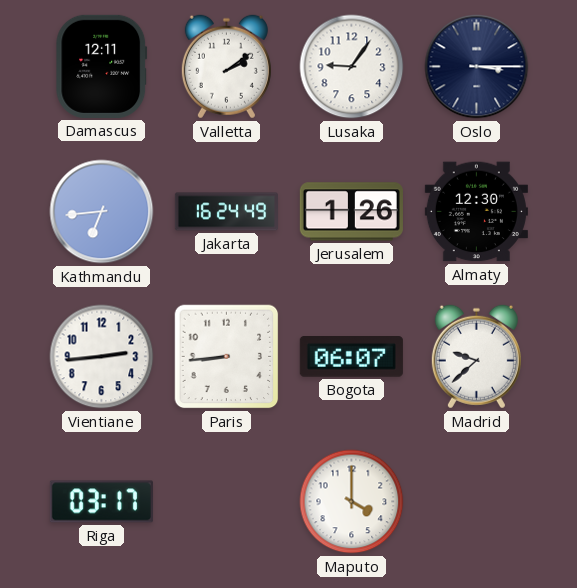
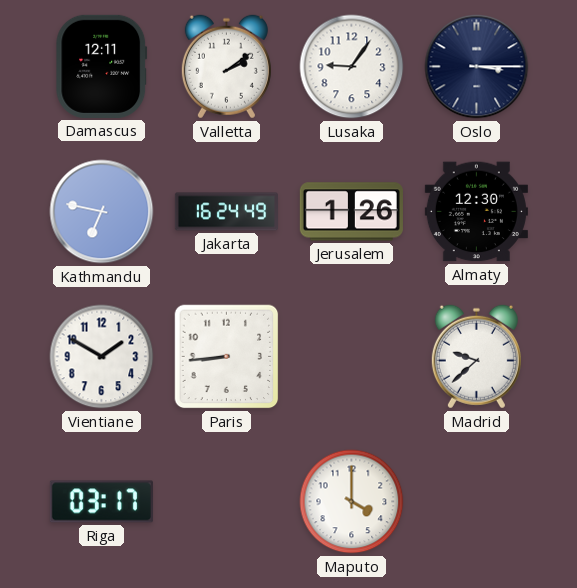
Kathmandu: 6:44 -> 6:47
Vientiane: 2:44 -> 1:50
Bogota: 06:07 -> none
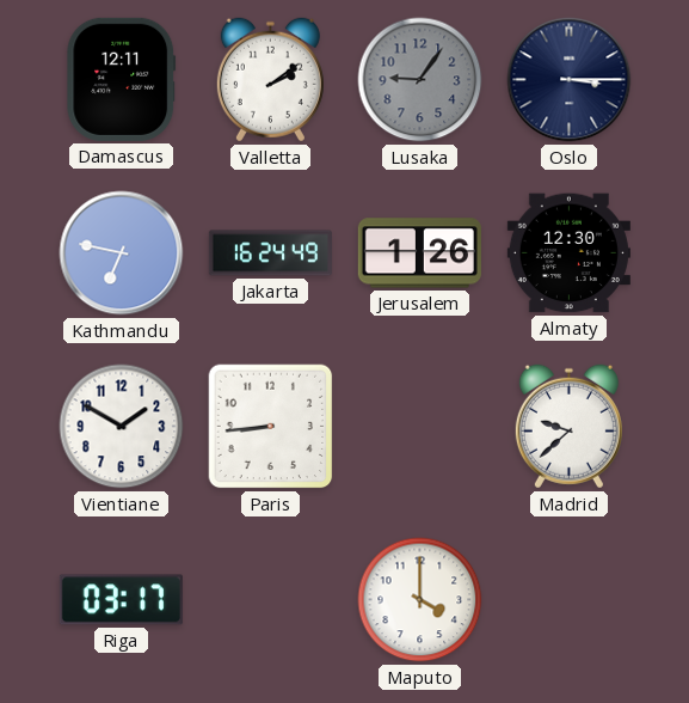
Lusaka dial: white -> grey
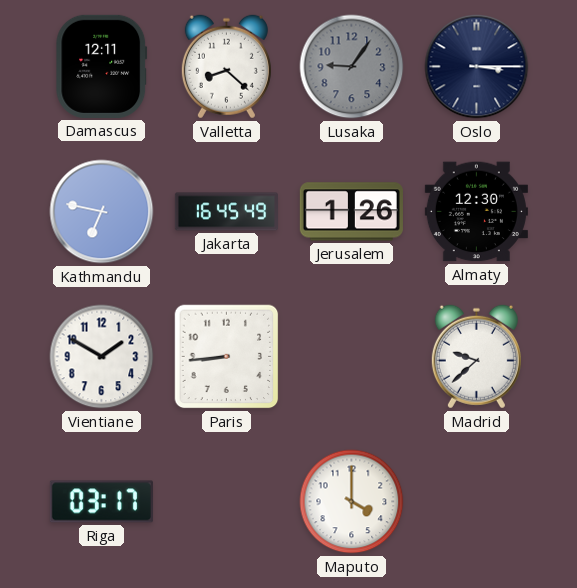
Valletta: 2:09 -> 8:22
Jakarta: 16:24 -> 16:45
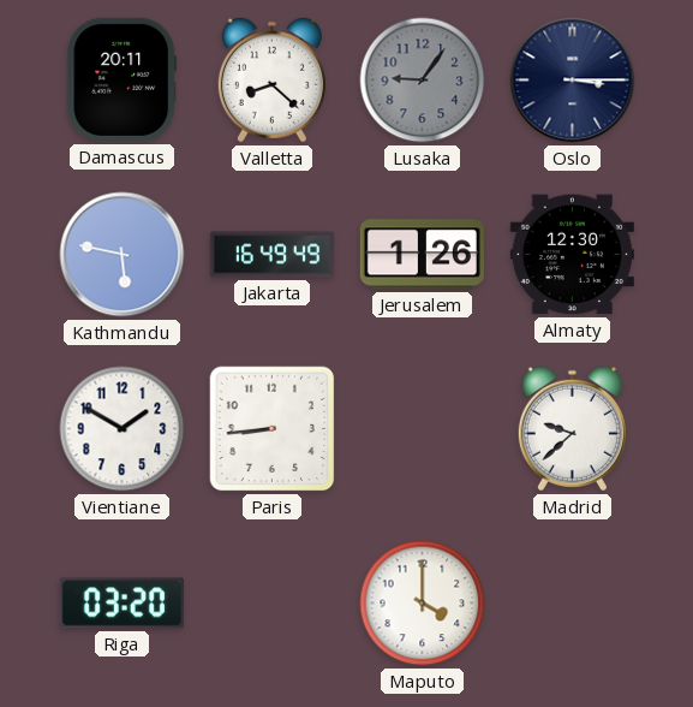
Damascus: 12:11 -> 20:11
Kathmandu: 6:47 -> 5:47
Jakarta: 16:45 -> 16:49
Riga: 03:17 -> 03:20
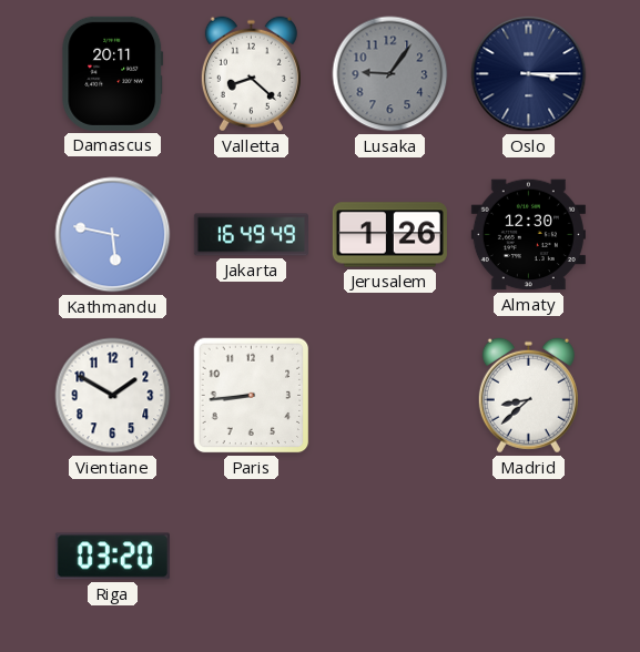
Madrid: 9:38 -> 8:38
Maputo: 4:00 -> none
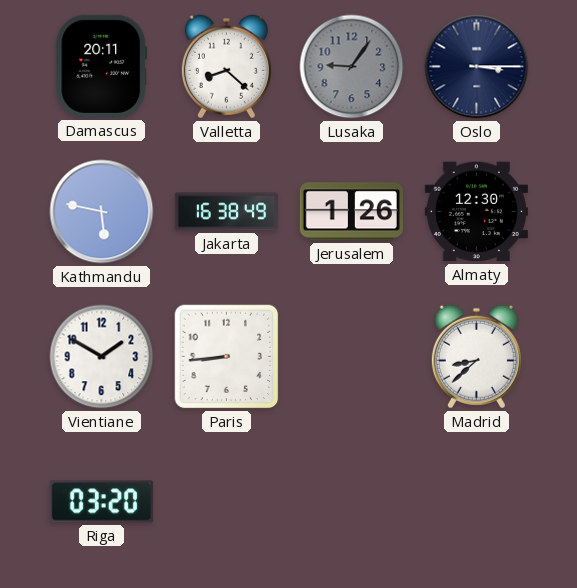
Jakarta: 16:49 -> 16:38
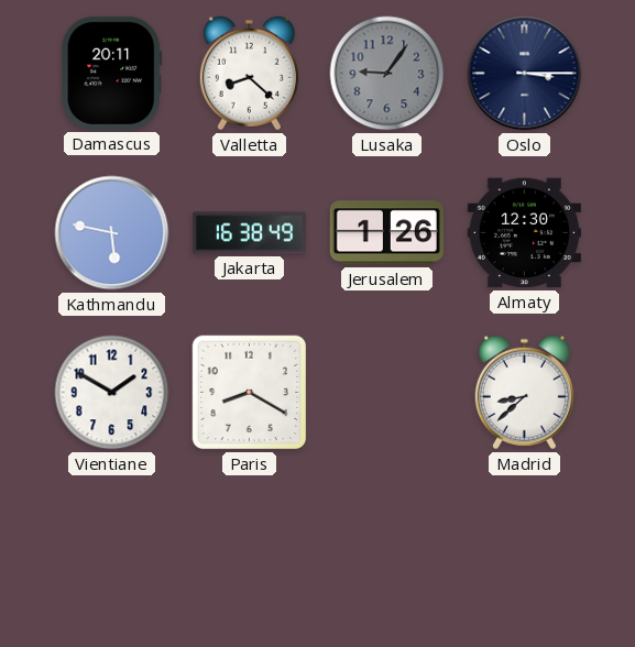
Paris: 8:44 -> 8:20
Riga: 03:20 -> none
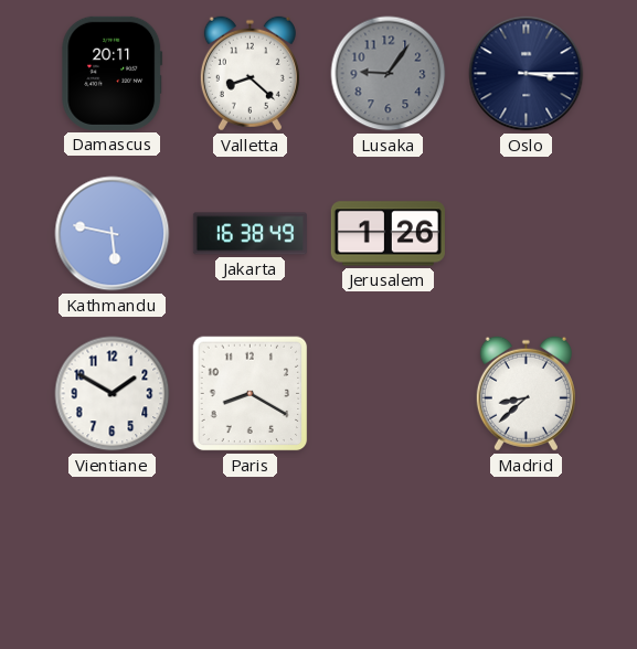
Almaty: 12:30 -> none
